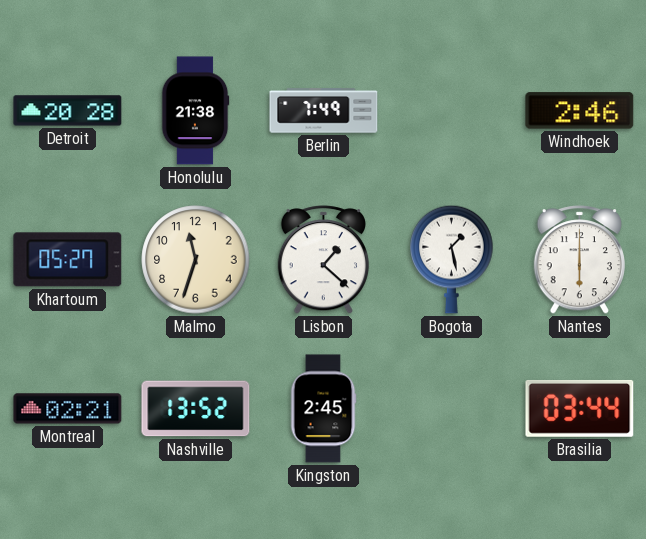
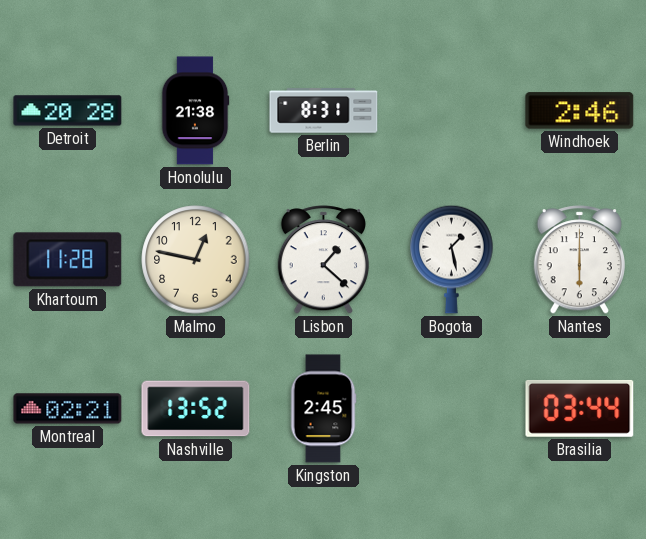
Berlin: 7:49 -> 8:31
Khartoum: 05:27 -> 11:28
Malmo: 11:33 -> 12:47
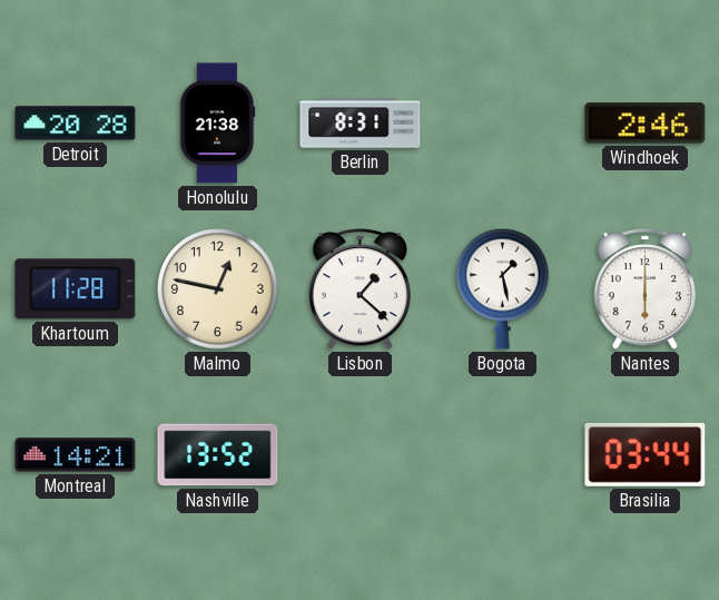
Montreal: 02:21 -> 14:21
Kingston: 2:45 -> none
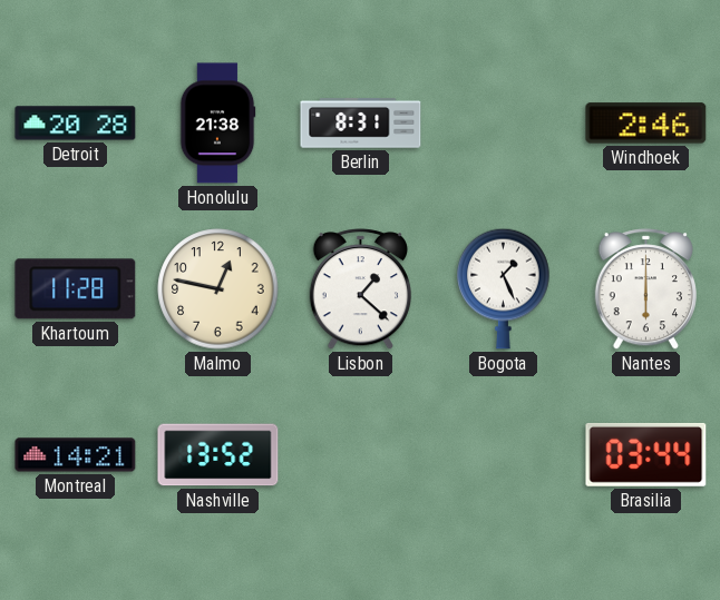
Bogota: 1:28 -> 1:26
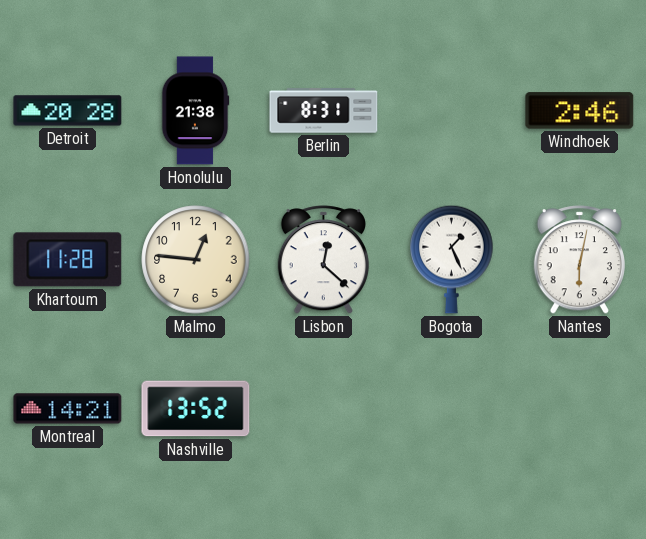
Malmo: 12:47 -> 12:46
Lisbon: 1:22 -> 12:22
Nantes: 6:00 -> 6:02
Brasilia: 03:44 -> none
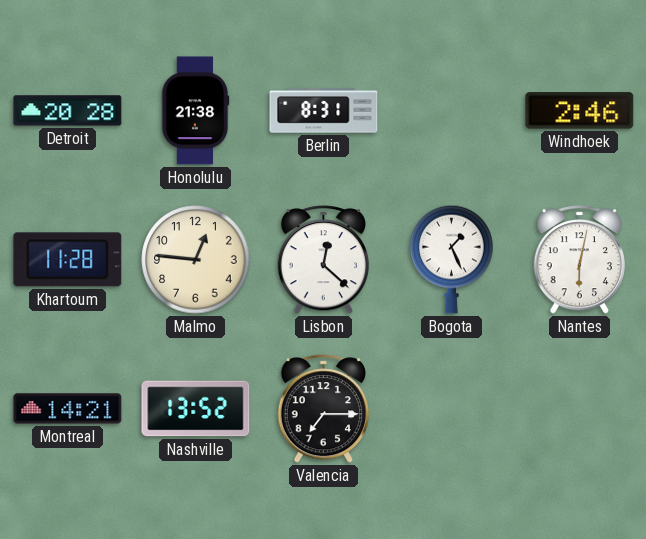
Valencia: none -> 7:15
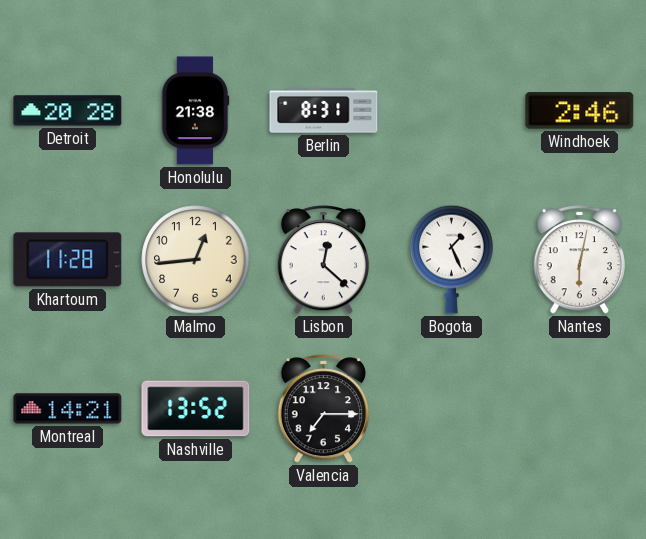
Malmo: 12:46 -> 12:44
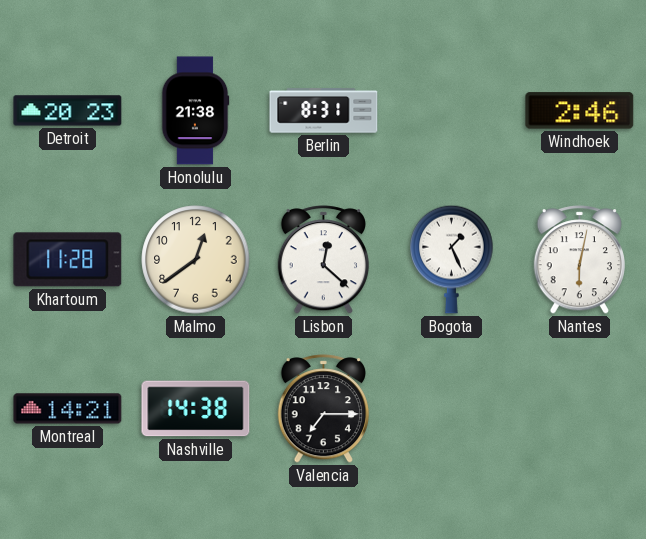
Detroit: 20:28 -> 20:23
Malmo: 12:44 -> 12:39
Nashville: 13:52 -> 14:38
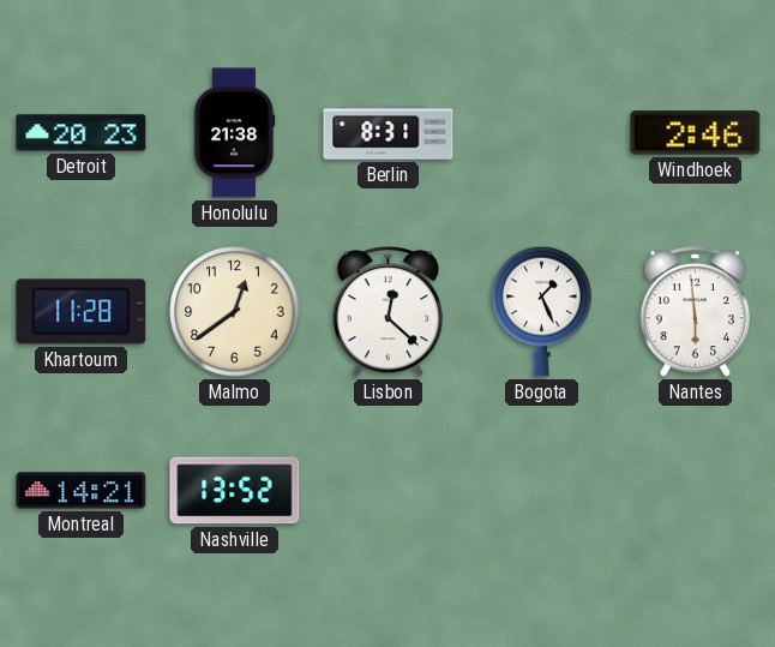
Nantes: 6:02 -> 5:59
Nashville: 14:38 -> 13:52
Valencia: 7:15 -> none
